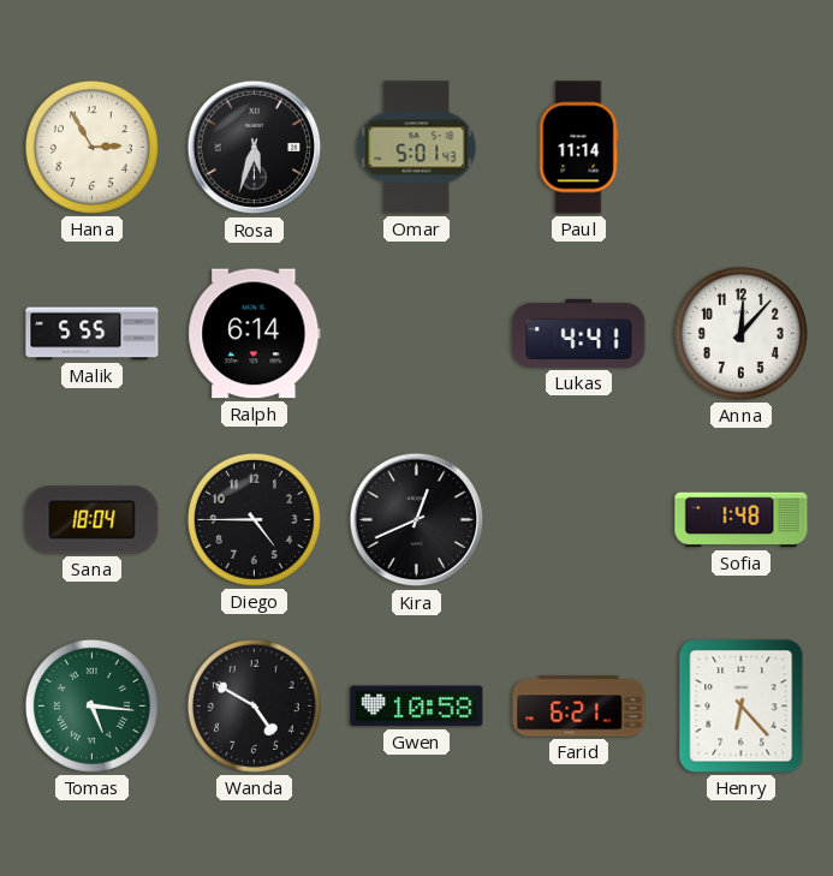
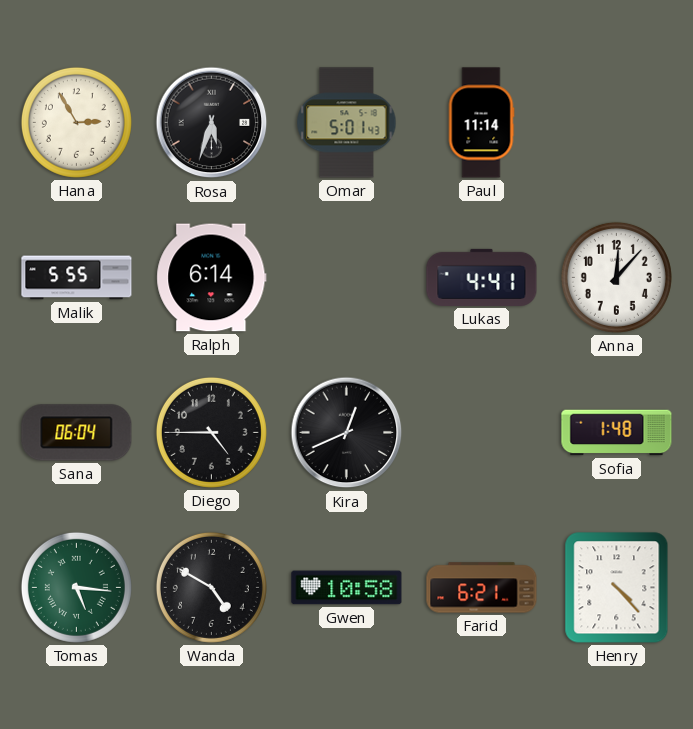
Sana: 18:04 -> 06:04
Henry: 6:23 -> 4:23
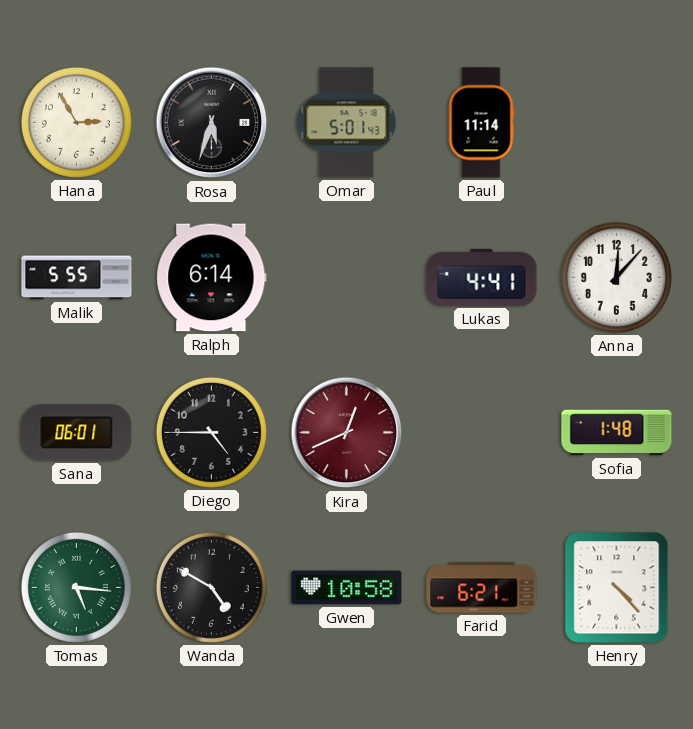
Sana: 06:04 -> 06:01
Kira dial: black -> burgundy
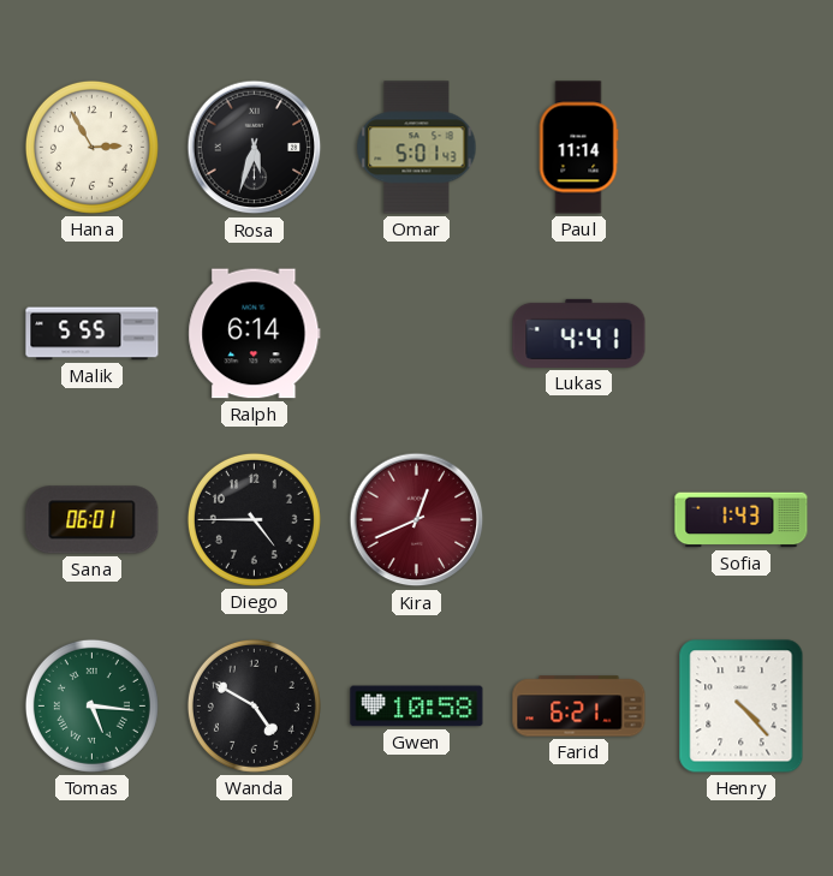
Anna: 12:07 -> none
Sofia: 1:48 -> 1:43
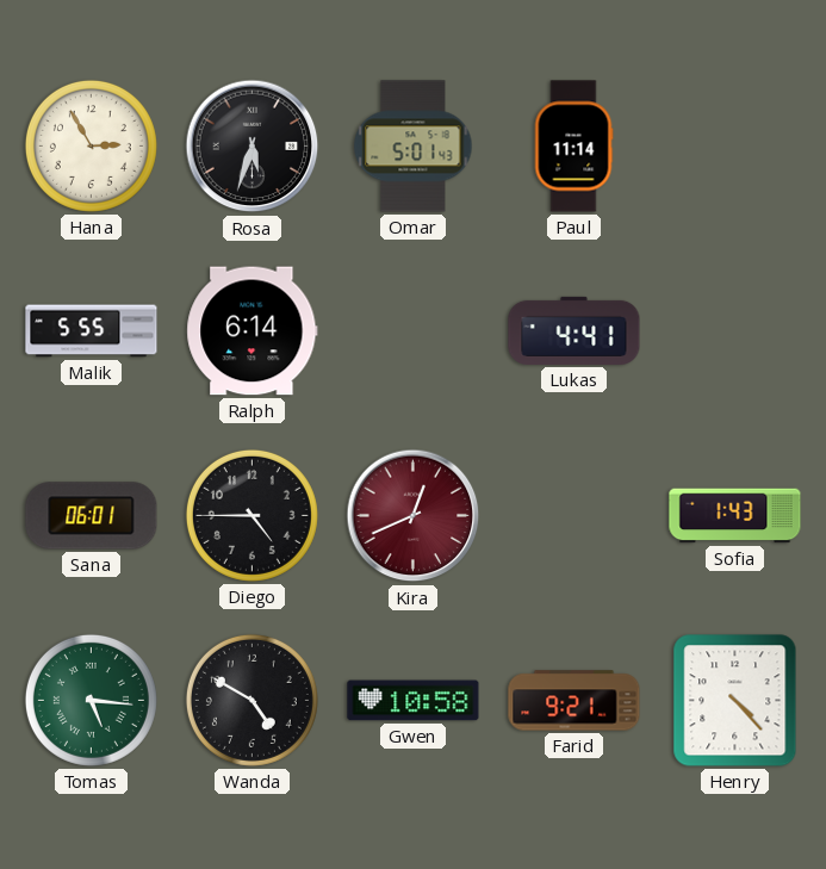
Farid: 6:21 -> 9:21
